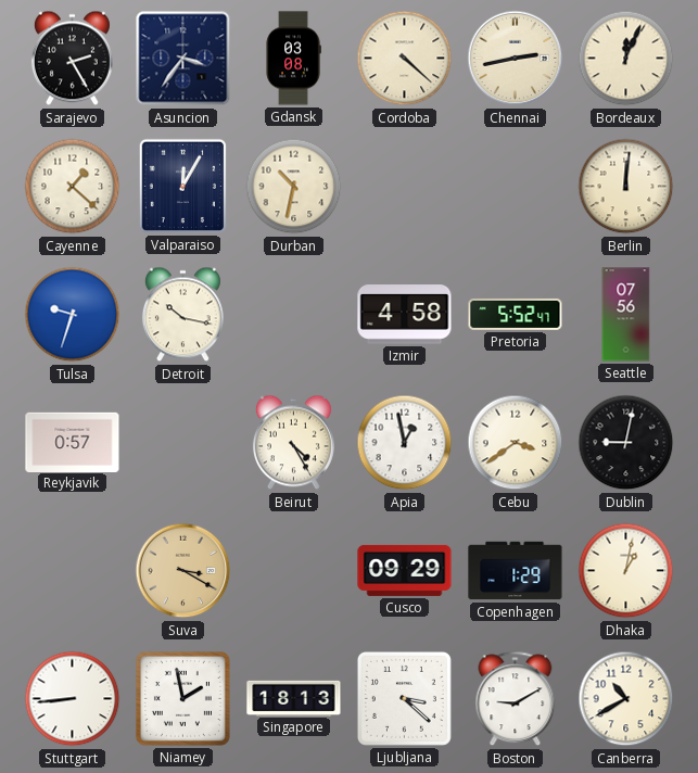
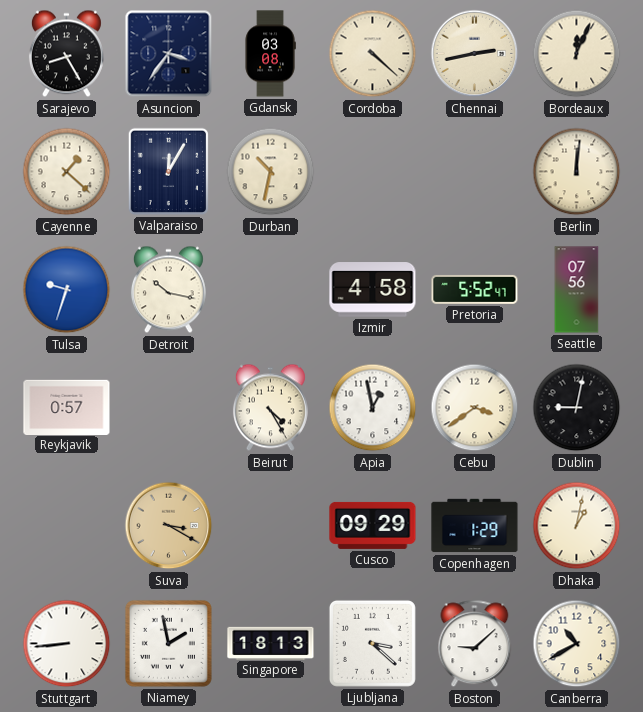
Sarajevo: 2:25 -> 8:25
Boston: 9:10 -> 9:08
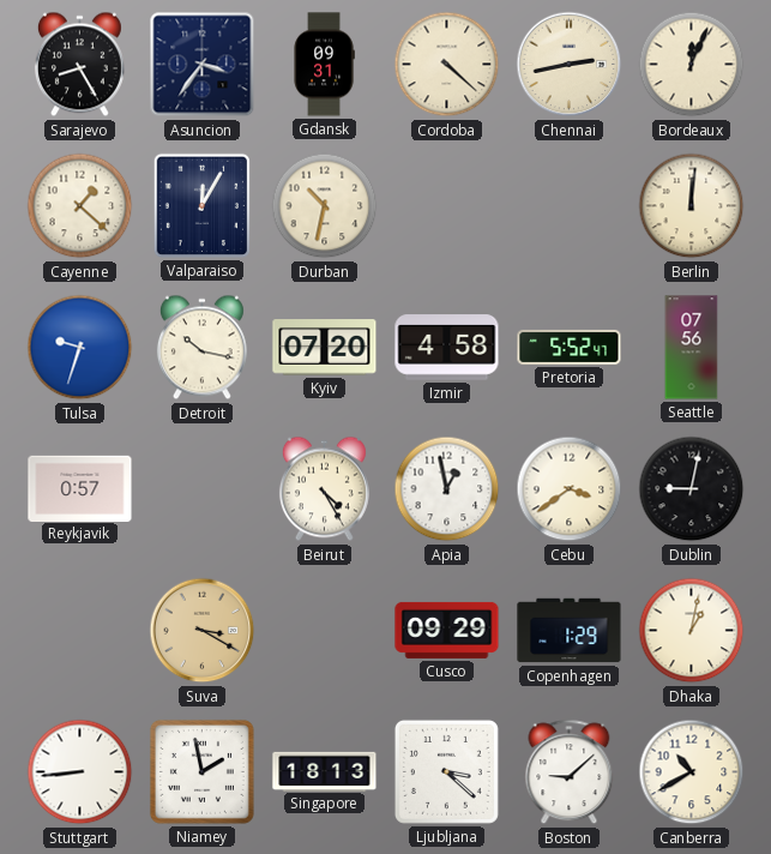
Gdansk: 03:08 -> 09:31
Kyiv: none -> 07:20
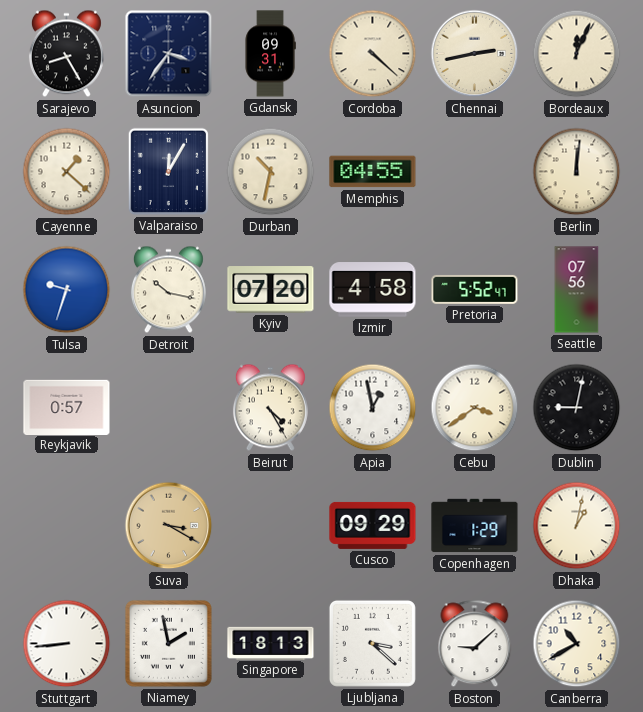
Memphis: none -> 04:55
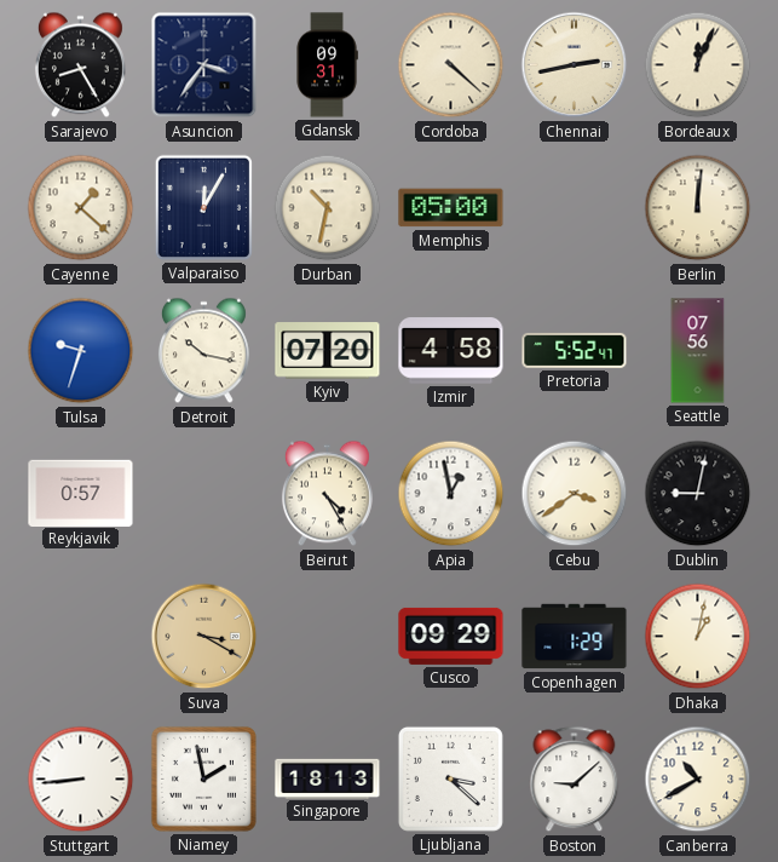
Memphis: 04:55 -> 05:00
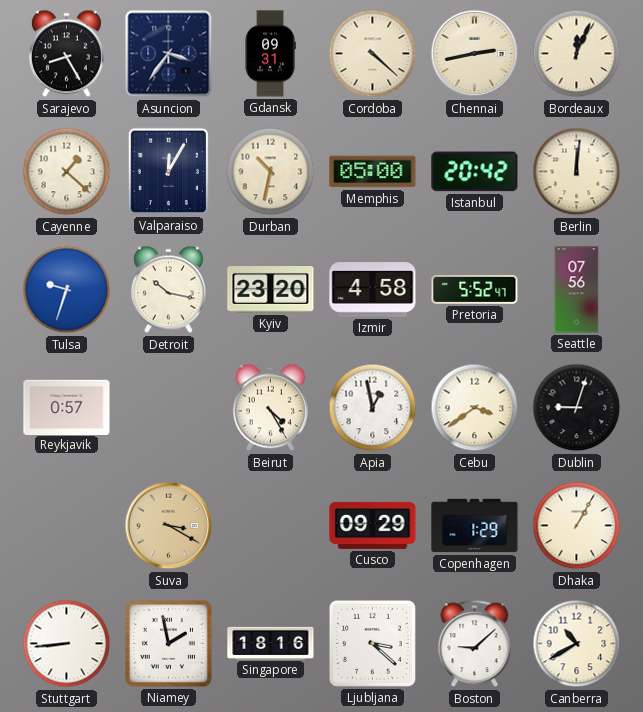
Istanbul: none -> 20:42
Kyiv: 07:20 -> 23:20
Dublin: 9:02 -> 9:03
Dhaka: 1:02 -> 1:05
Singapore: 18:13 -> 18:16
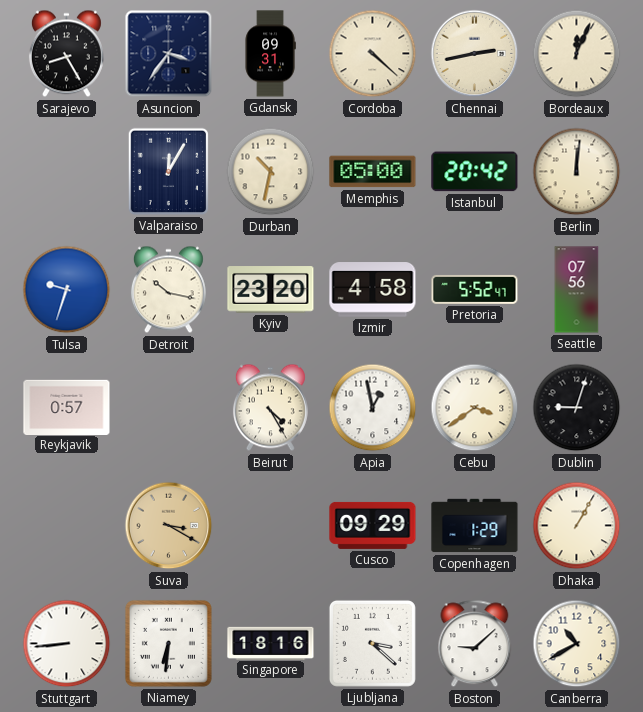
Cayenne: 1:22 -> none
Niamey: 1:58 -> 6:31
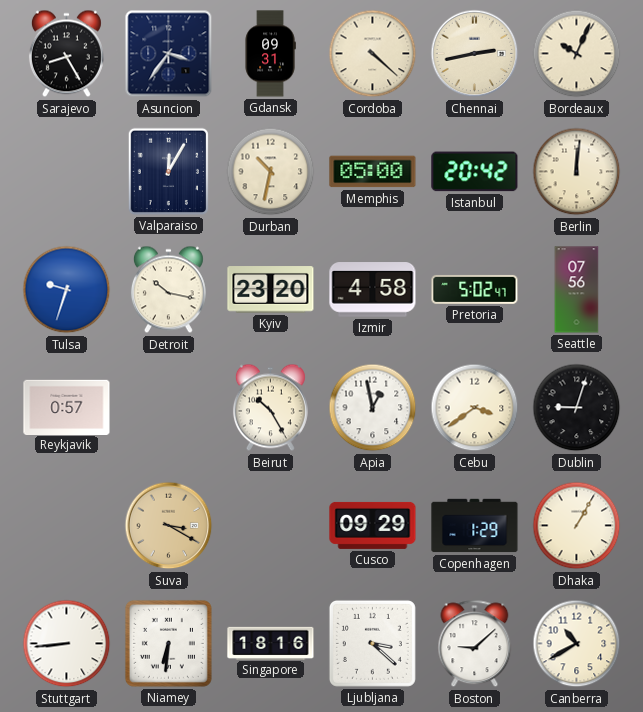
Bordeaux: 12:04 -> 10:04
Pretoria: 5:52 -> 5:02
Beirut: 4:25 -> 10:25
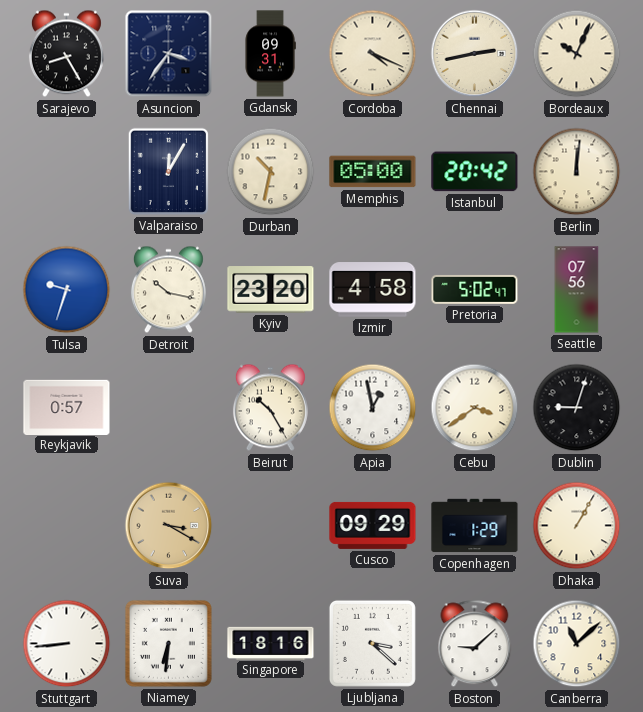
Cordoba: 4:22 -> 4:19
Canberra: 10:40 -> 11:08
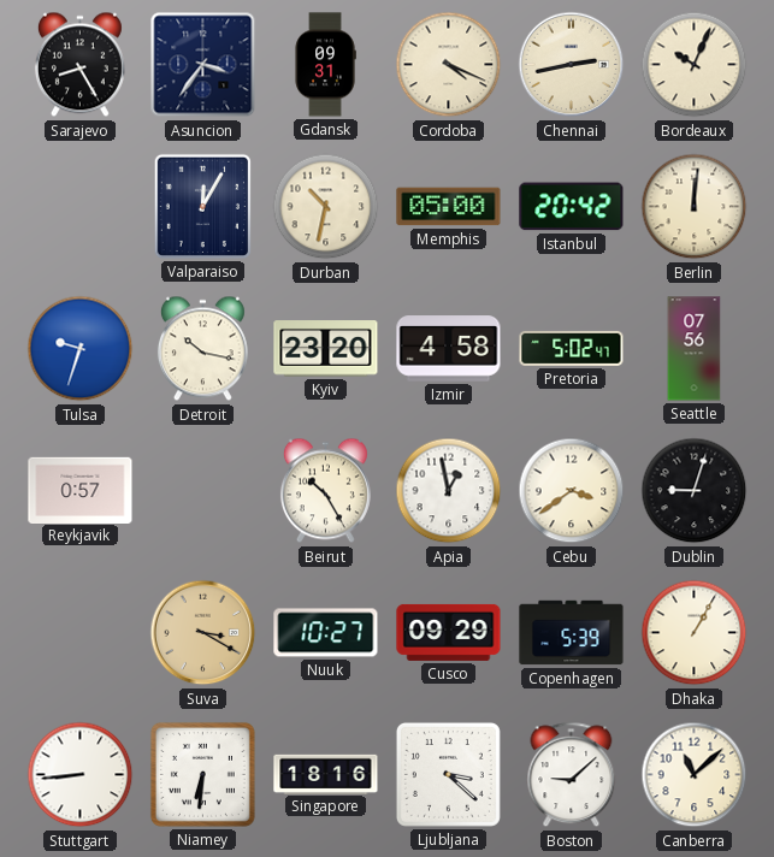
Nuuk: none -> 10:27
Copenhagen: 1:29 -> 5:39
